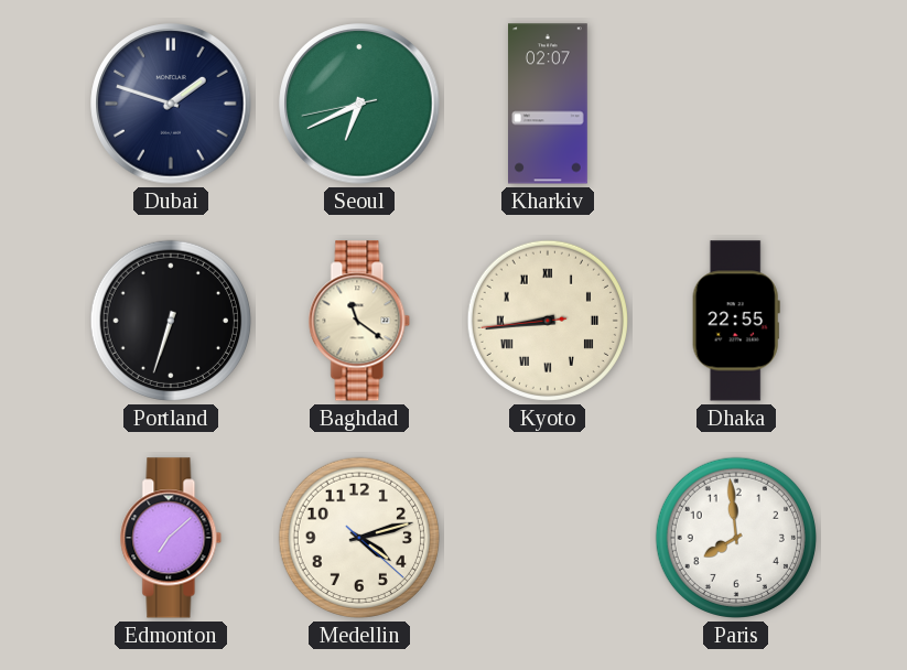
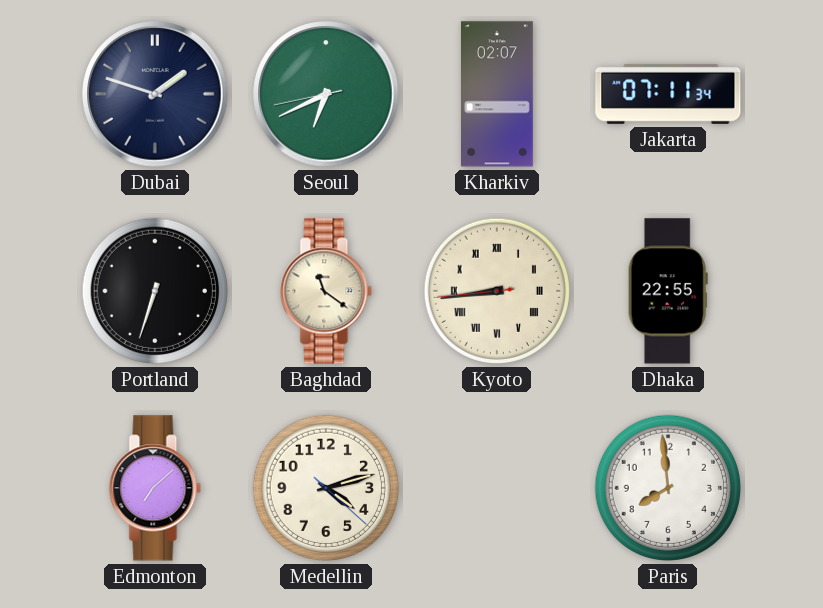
Jakarta: none -> 07:11
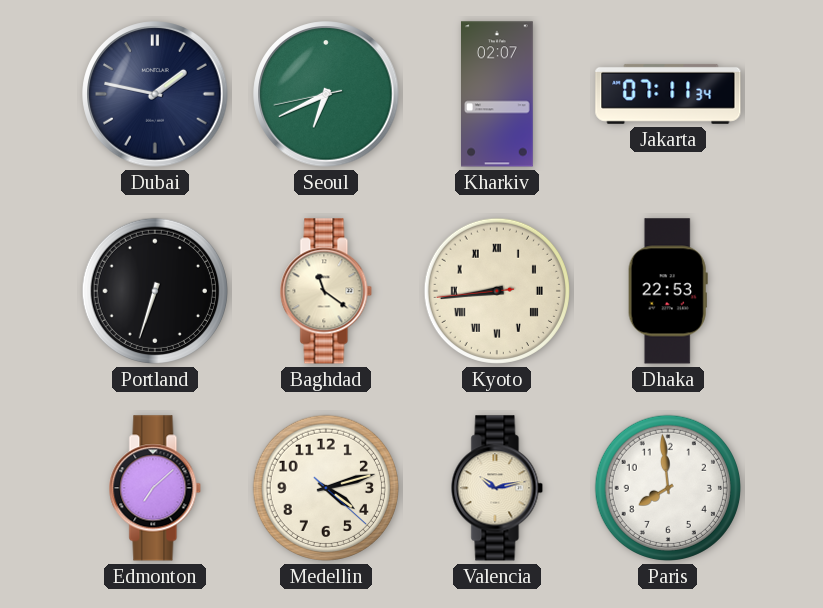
Dubai: 1:48 -> 1:47
Dhaka: 22:55 -> 22:53
Valencia: none -> 10:13
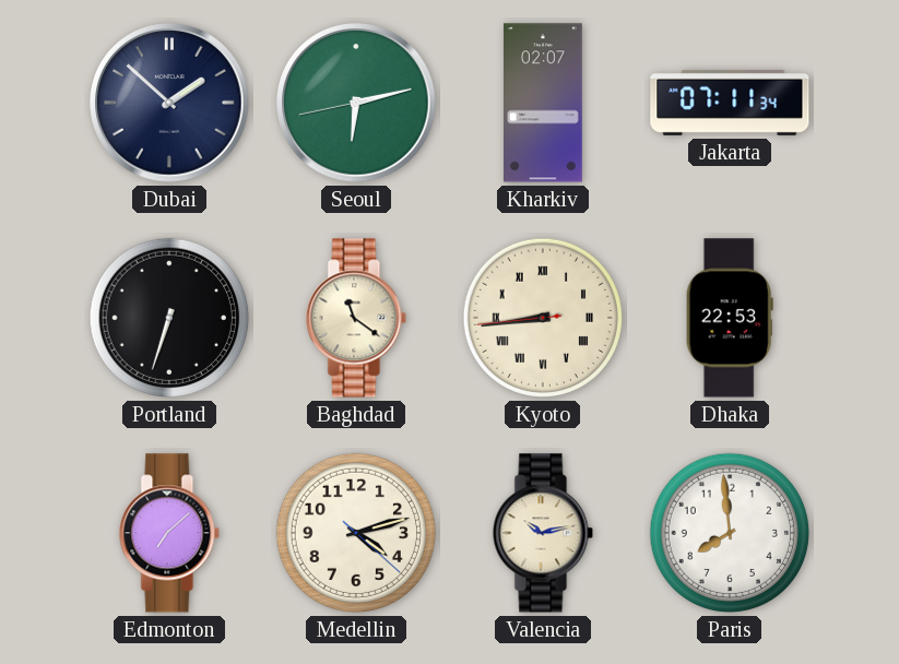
Dubai: 1:47 -> 1:52
Seoul: 6:40 -> 6:12
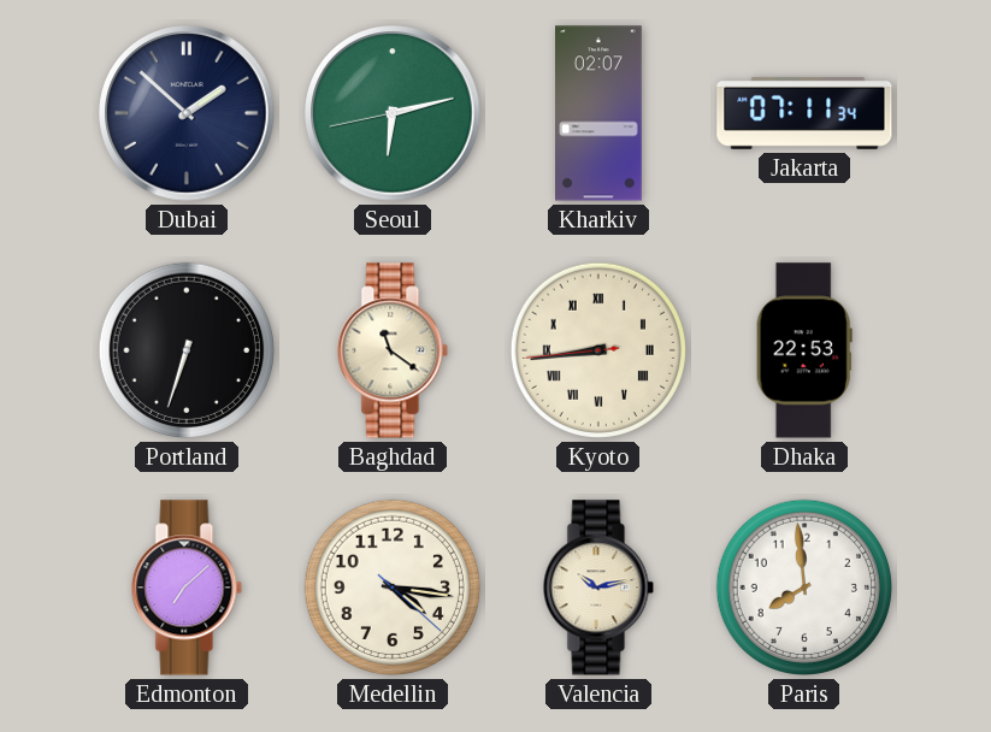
Medellin: 4:12 -> 4:16
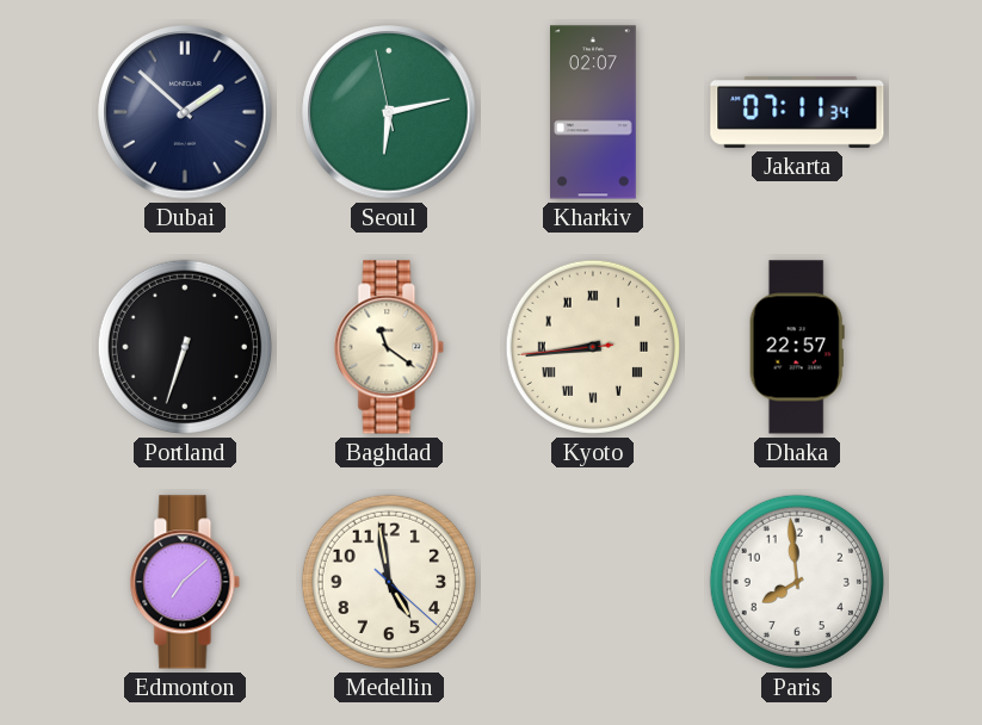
Seoul: 6:12:43 -> 6:12:58
Dhaka: 22:53 -> 22:57
Medellin: 4:16 -> 4:58
Valencia: 10:13 -> none
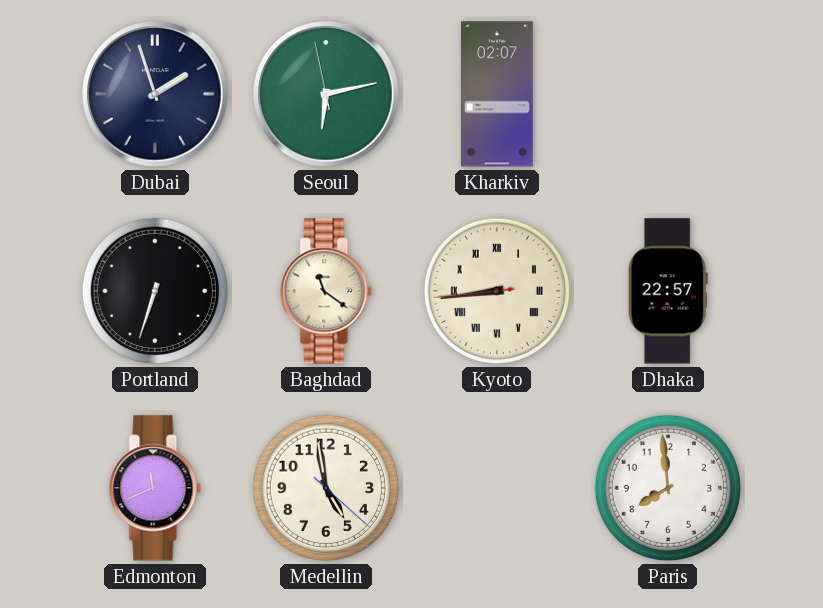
Dubai: 1:52 -> 1:57
Jakarta: 07:11 -> none
Edmonton: 7:08 -> 11:41
